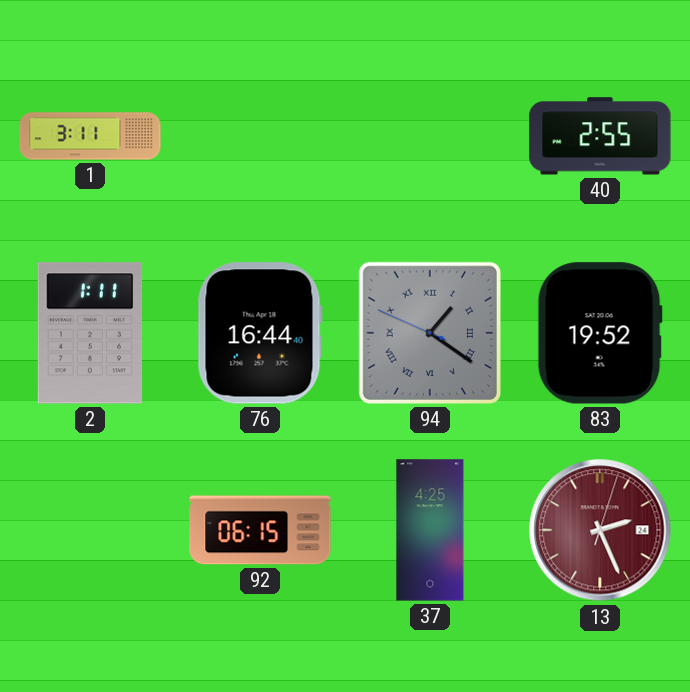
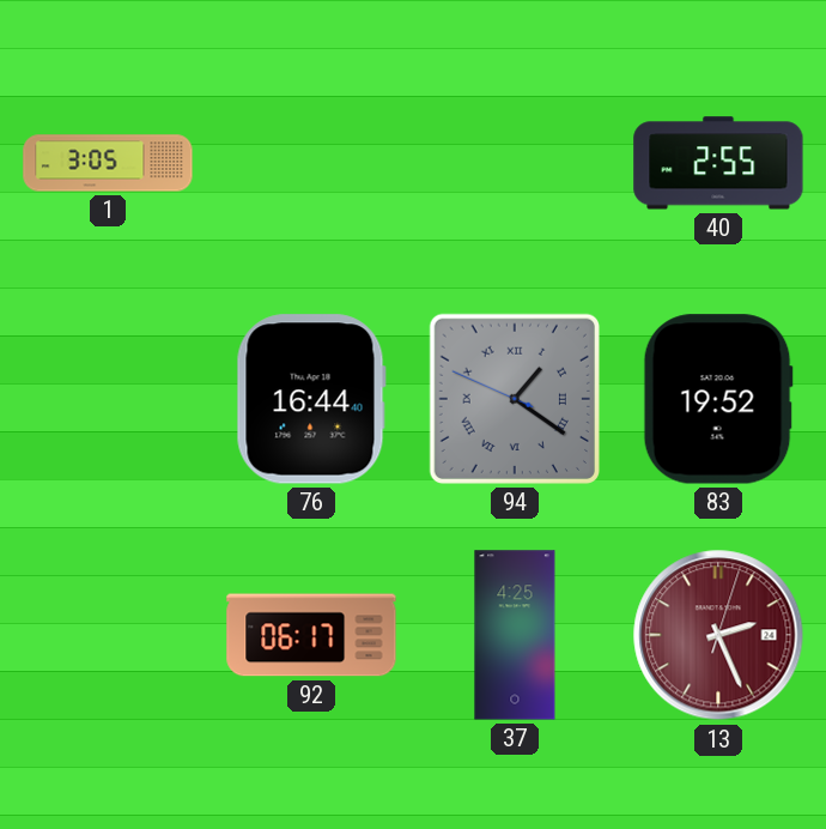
1: 3:11 -> 3:05
2: 1:11 -> none
92: 06:15 -> 06:17
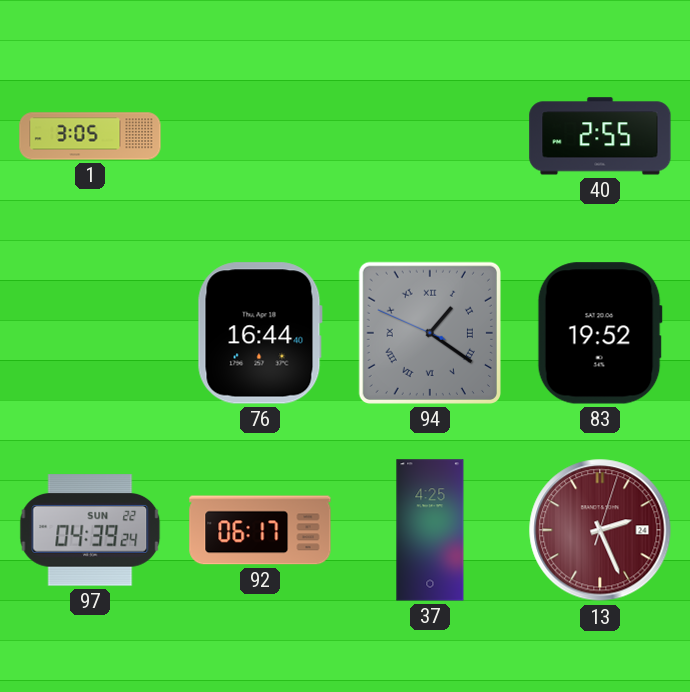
97: none -> 04:39
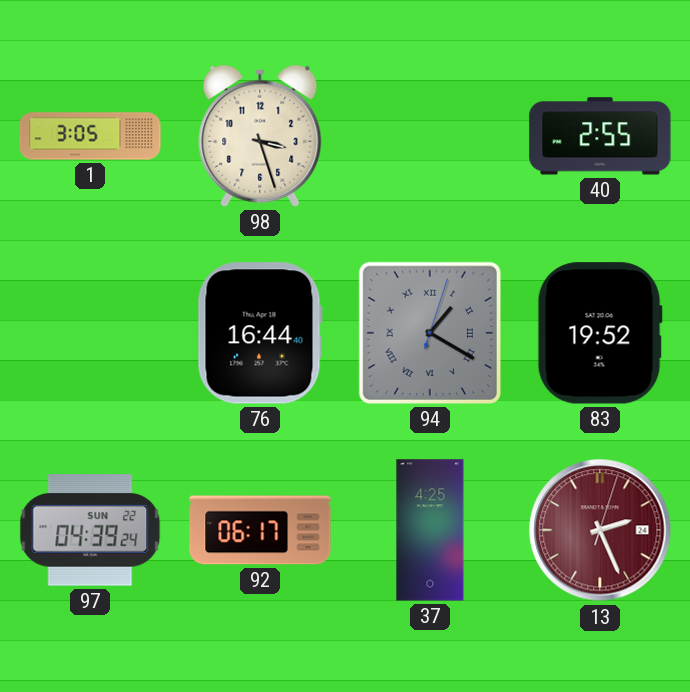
98: none -> 3:27
94: 1:20:49 -> 1:20:03
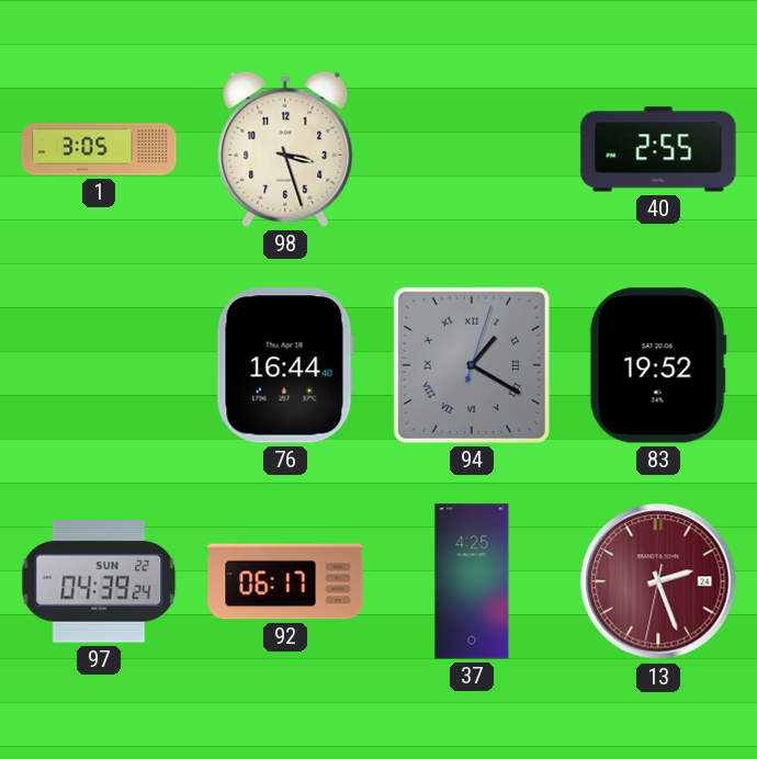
13: 2:26:03 -> 2:26:32
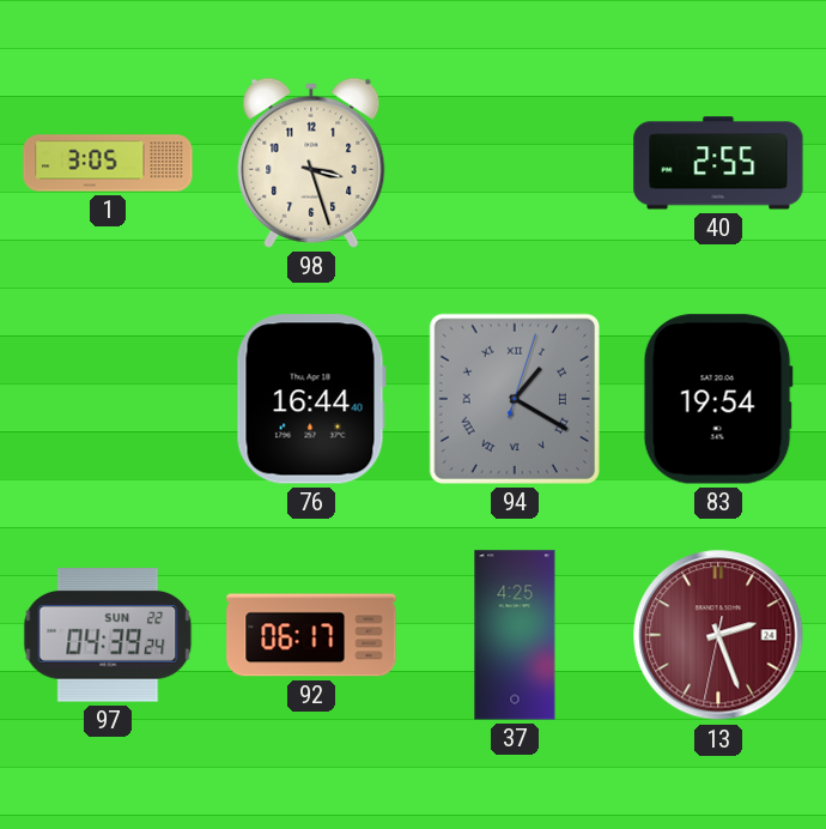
83: 19:52 -> 19:54
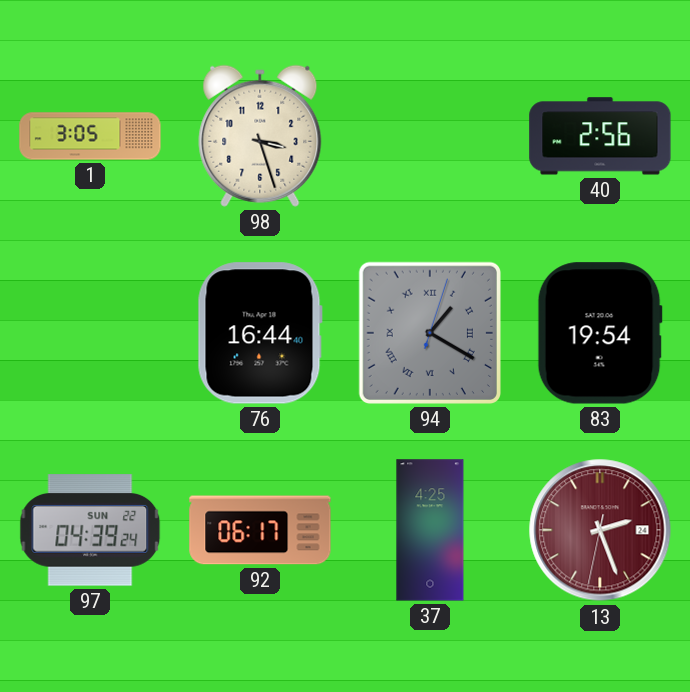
40: 2:55 -> 2:56
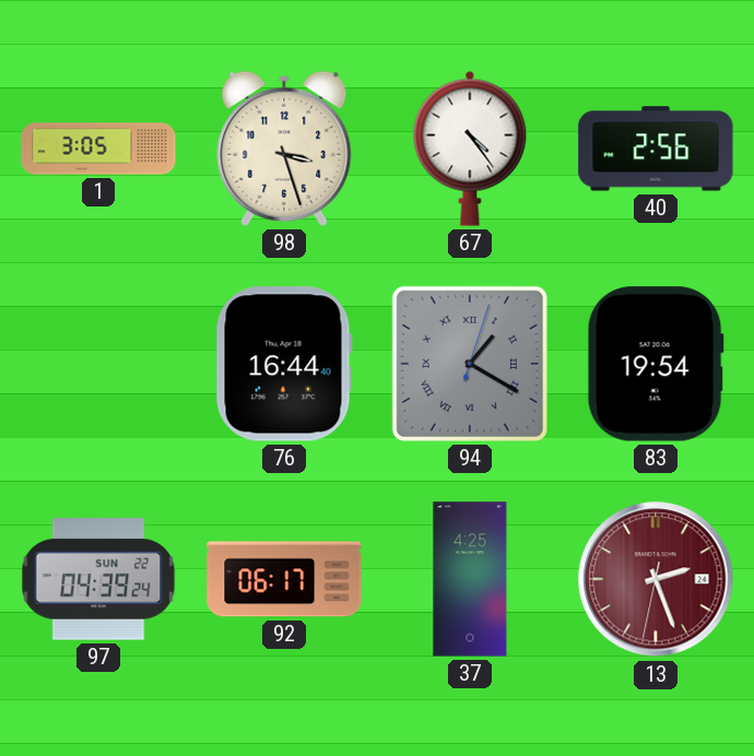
67: none -> 4:24
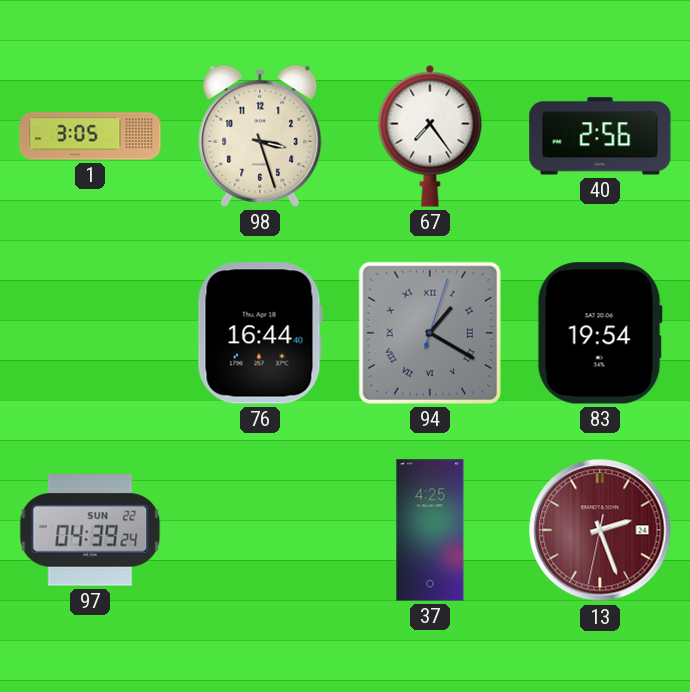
67: 4:24 -> 7:24
92: 06:17 -> none
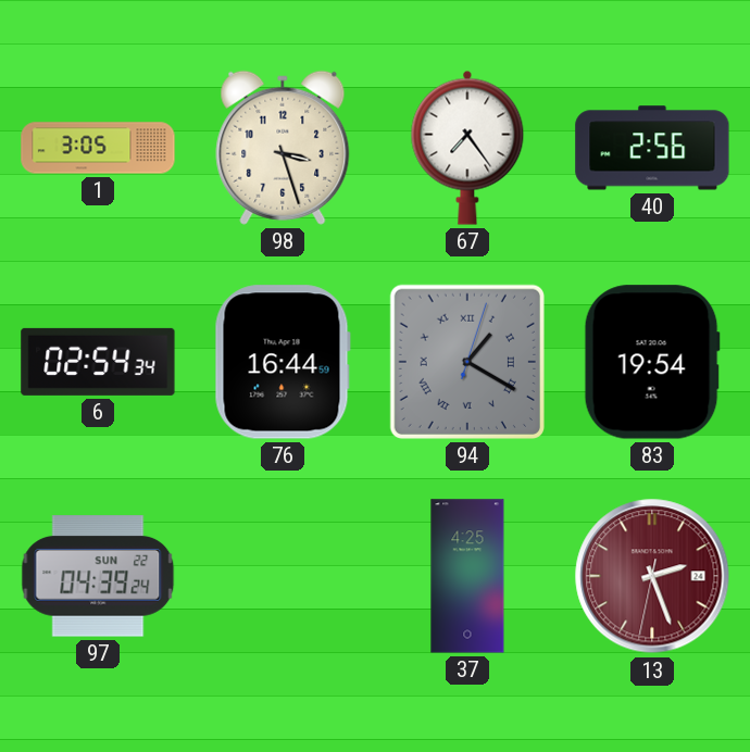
6: none -> 02:54
76: 16:44:40 -> 16:44:59
